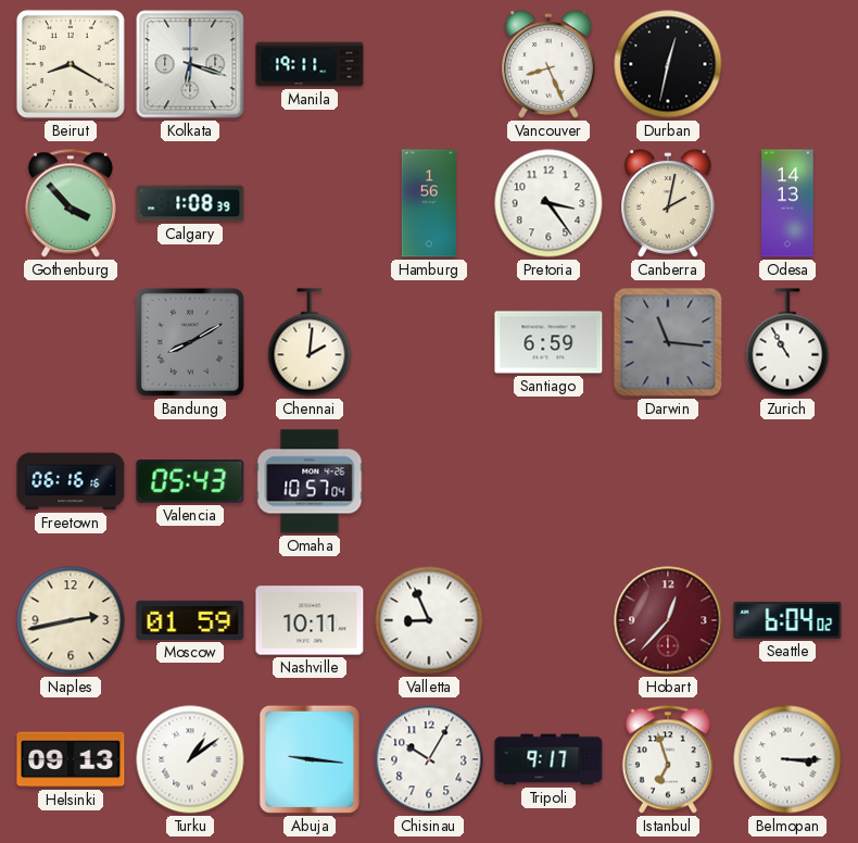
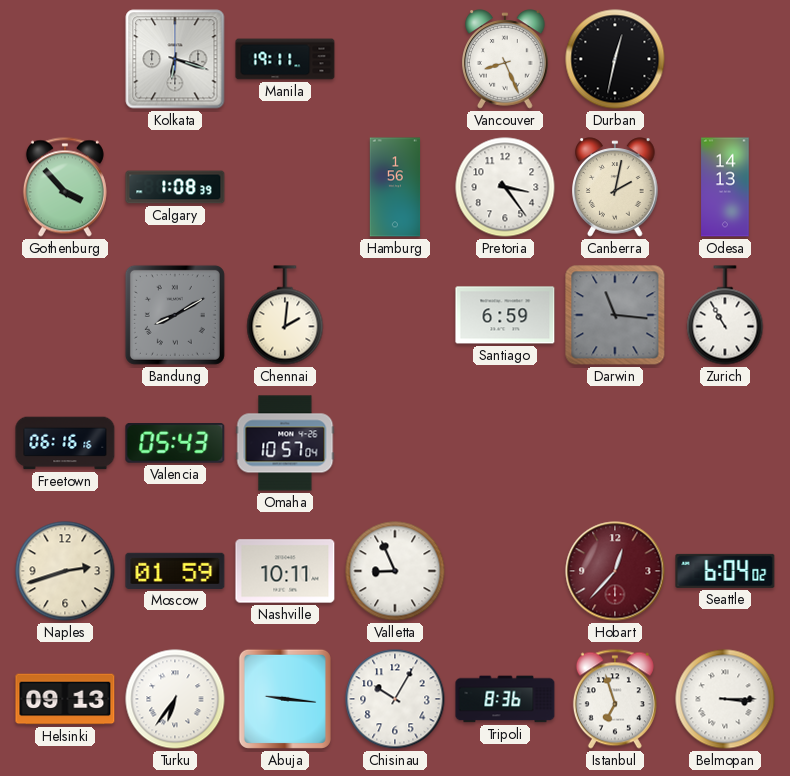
Beirut: 8:20 -> none
Naples: 2:43 -> 2:42
Turku: 1:09 -> 6:36
Tripoli: 9:17 -> 8:36
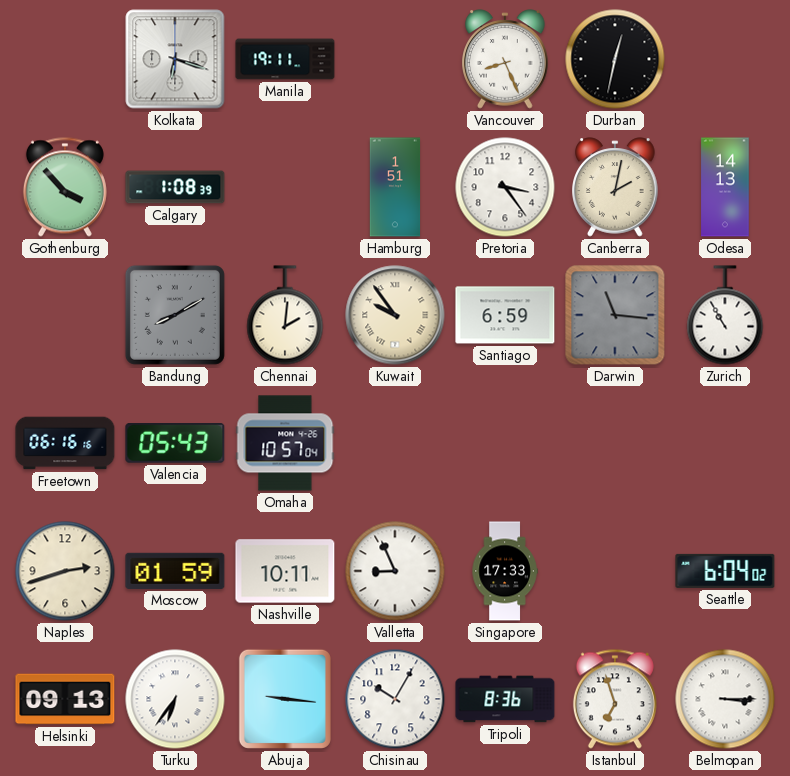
Hamburg: 1:56 -> 1:51
Kuwait: none -> 9:54
Singapore: none -> 17:33
Hobart: 12:37 -> none
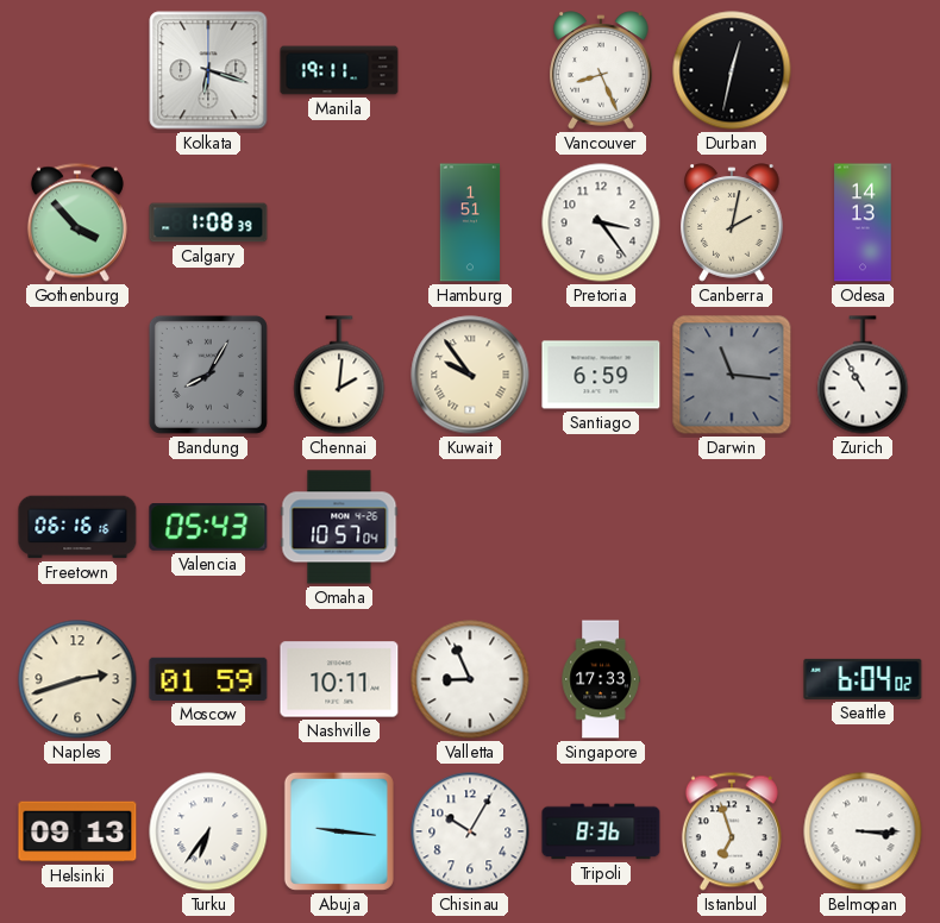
Bandung: 8:10 -> 8:05
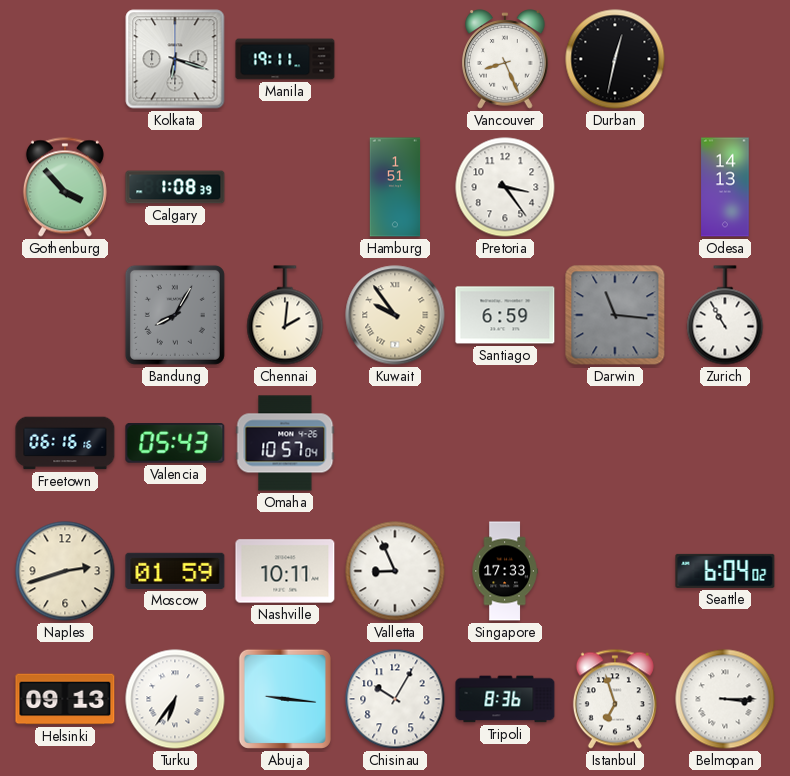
Canberra: 2:02 -> none
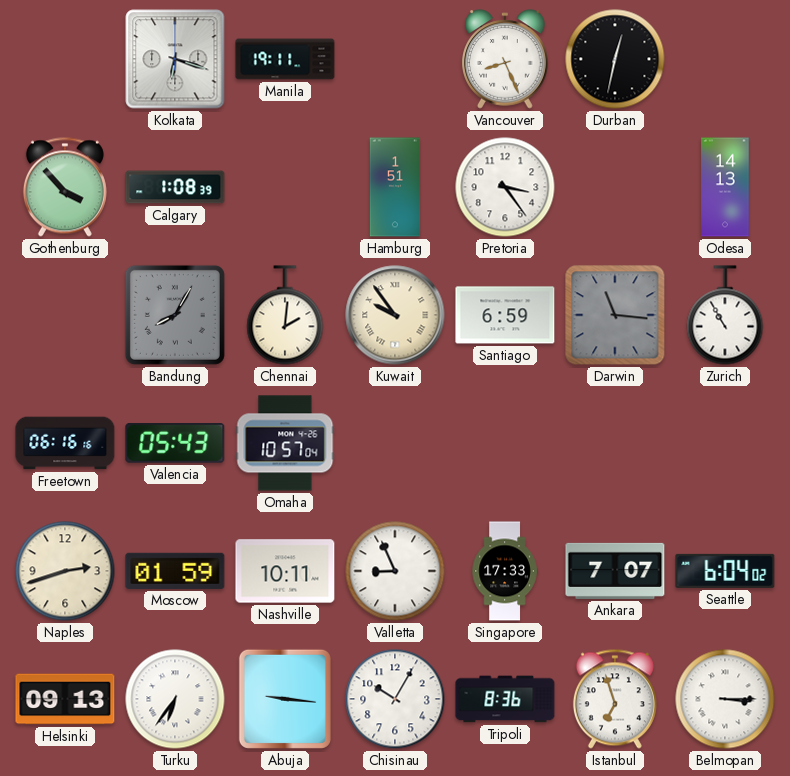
Ankara: none -> 7:07
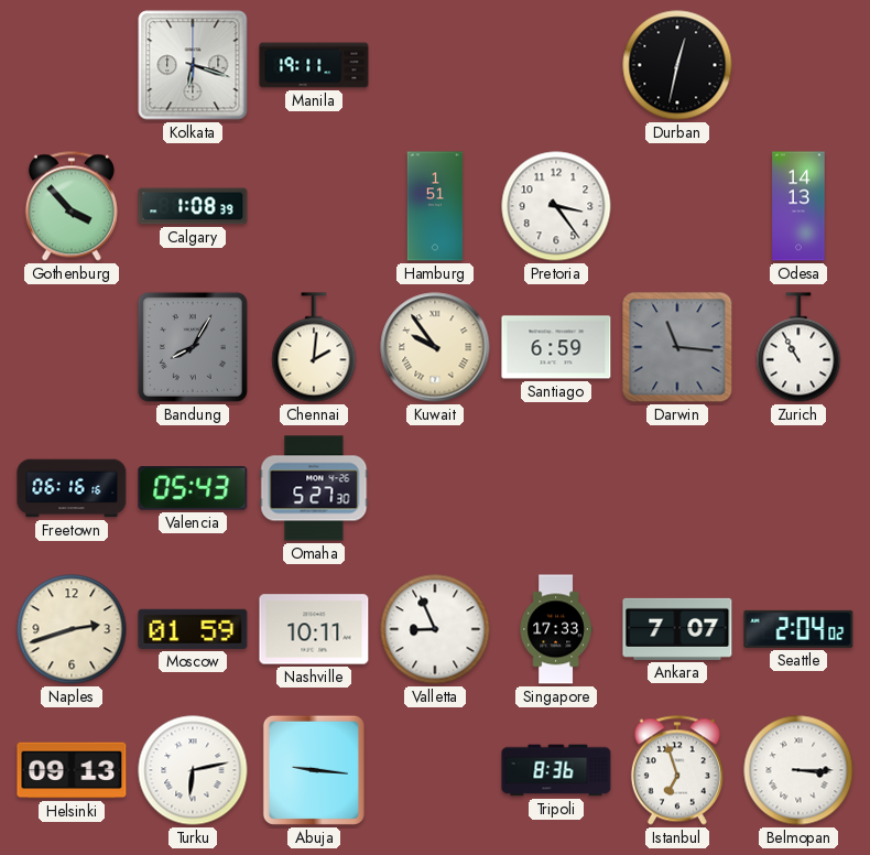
Vancouver: 8:26 -> none
Omaha: 10:57 -> 5:27
Seattle: 6:04 -> 2:04
Turku: 6:36 -> 6:13
Chisinau: 10:05 -> none
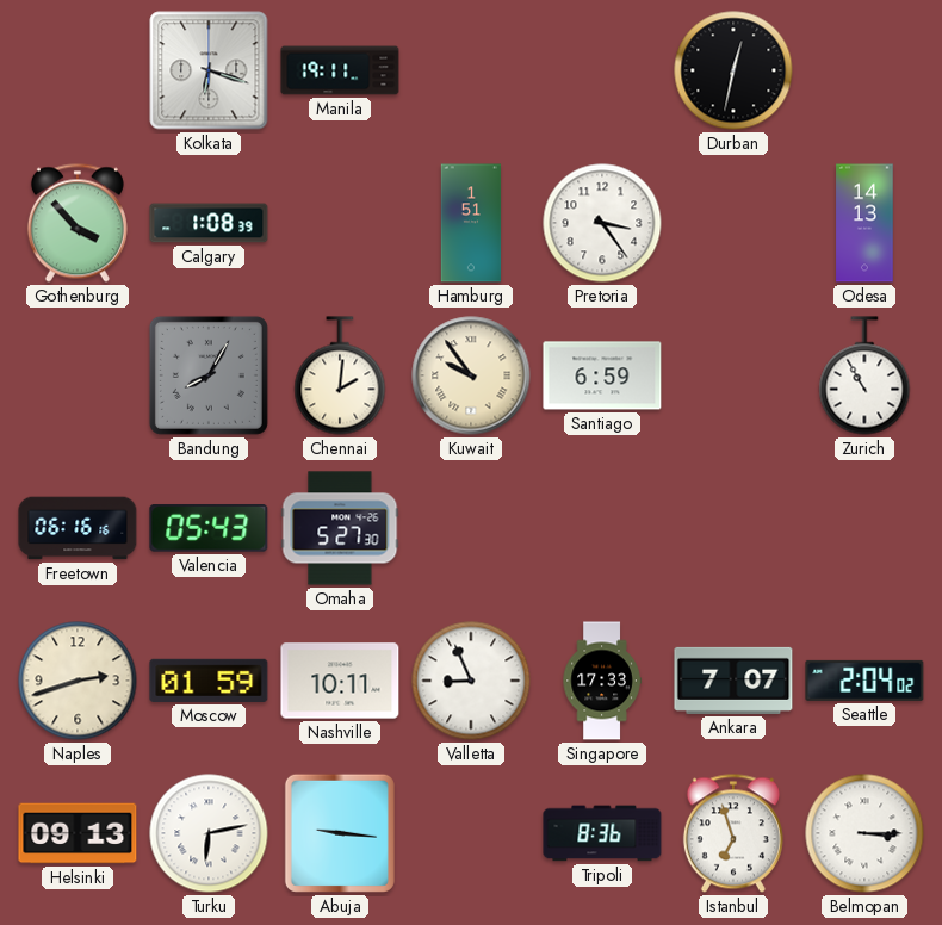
Darwin: 11:16 -> none
